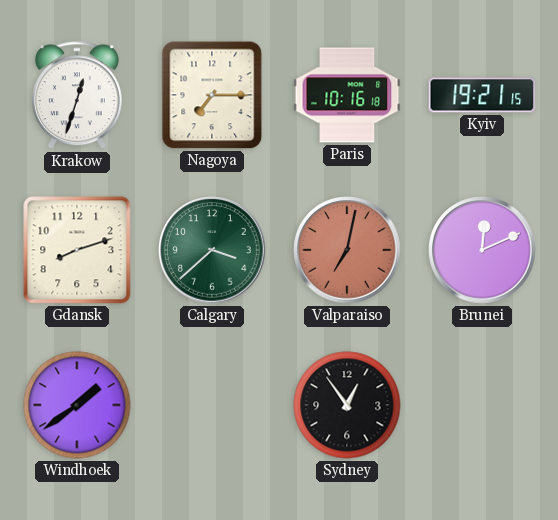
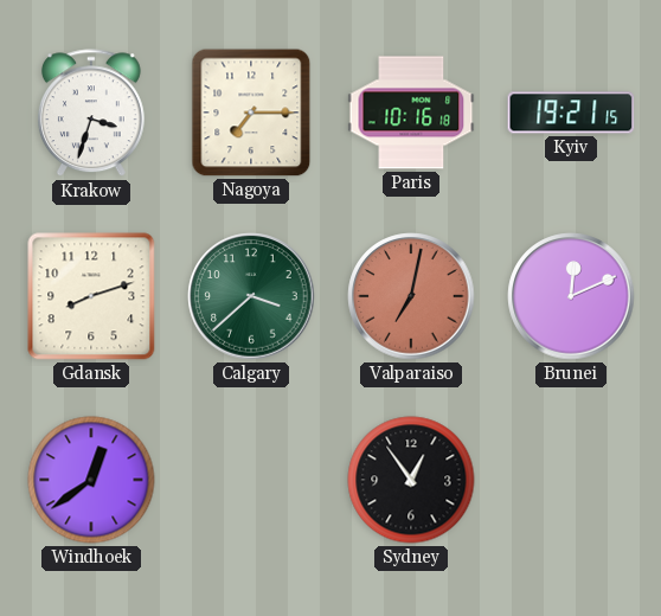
Krakow: 12:33 -> 3:33
Windhoek: 1:39 -> 12:39
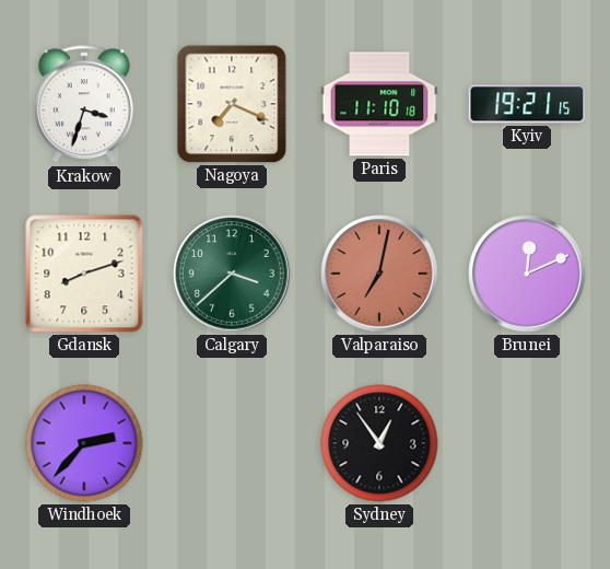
Nagoya: 7:15 -> 7:19
Paris: 10:16 -> 11:10
Windhoek: 12:39 -> 2:37
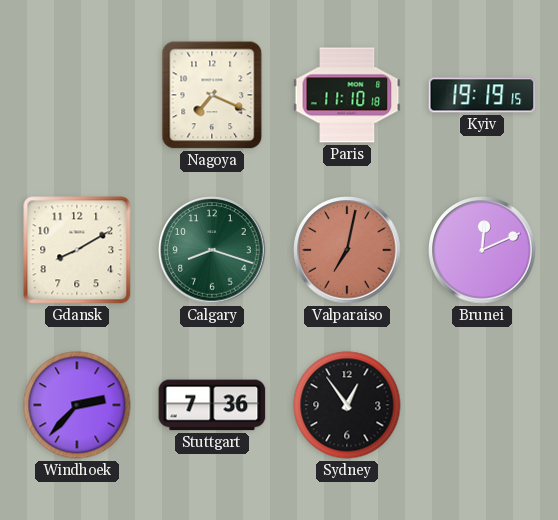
Krakow: 3:33 -> none
Kyiv: 19:21 -> 19:19
Gdansk: 8:12 -> 8:10
Calgary: 3:38 -> 8:18
Stuttgart: none -> 7:36
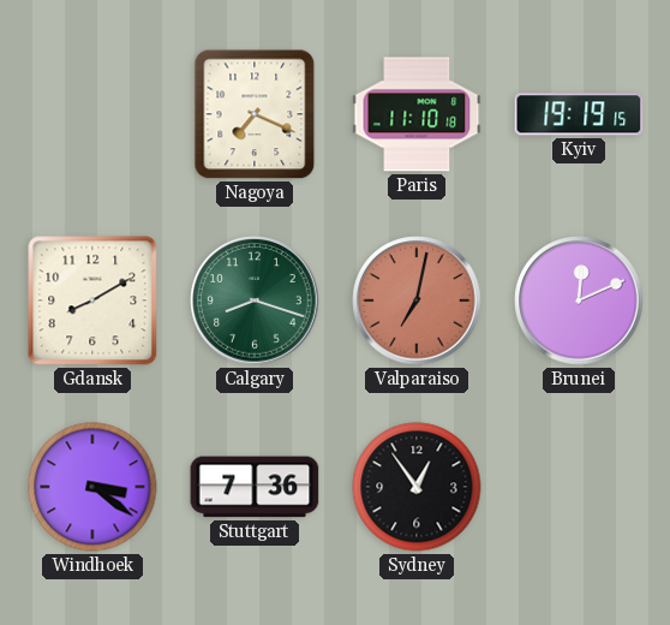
Windhoek: 2:37 -> 3:21
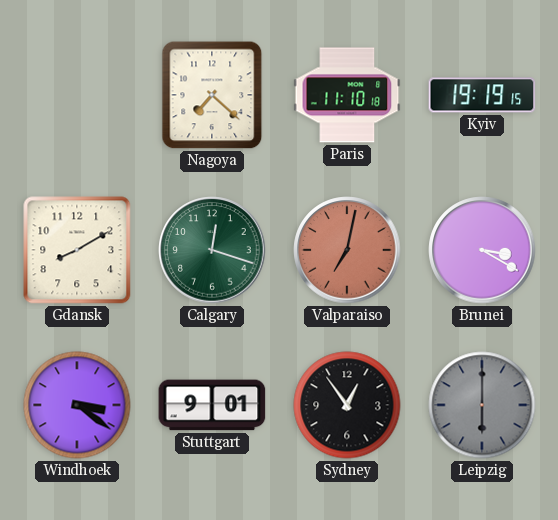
Nagoya: 7:19 -> 7:22
Calgary: 8:18 -> 12:18
Brunei: 12:11 -> 3:20
Stuttgart: 7:36 -> 9:01
Leipzig: none -> 6:00
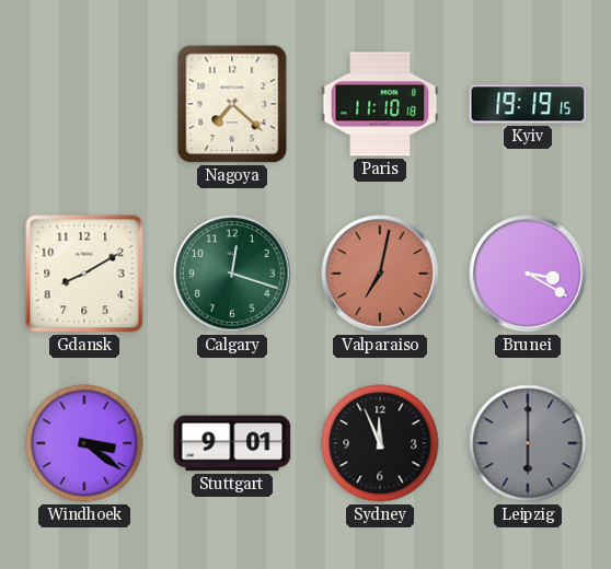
Sydney: 12:54 -> 11:56
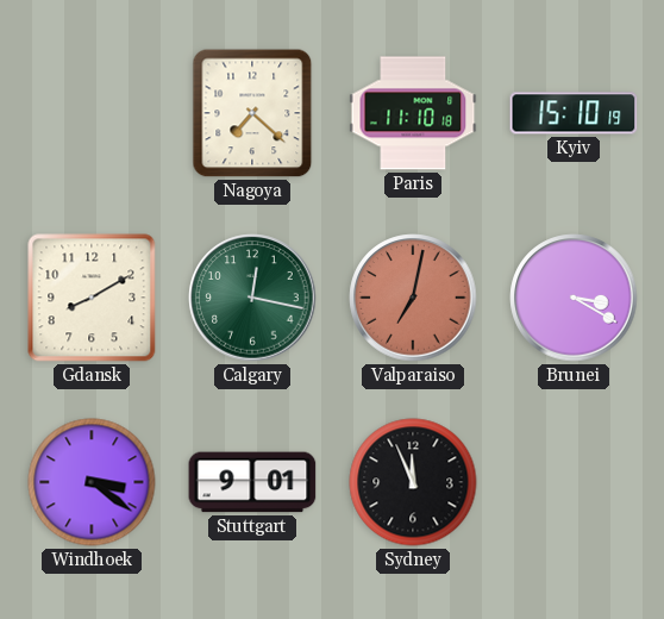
Kyiv: 19:19 -> 15:10
Calgary: 12:18 -> 12:17
Leipzig: 6:00 -> none
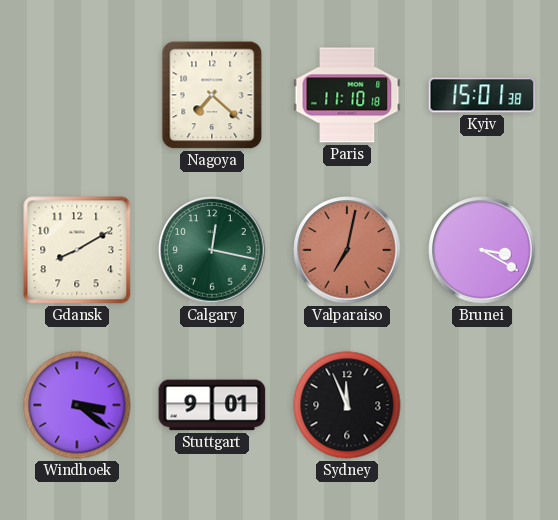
Kyiv: 15:10 -> 15:01
